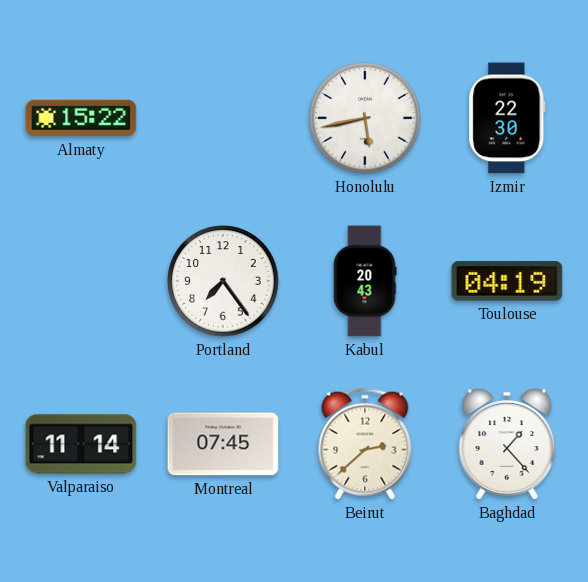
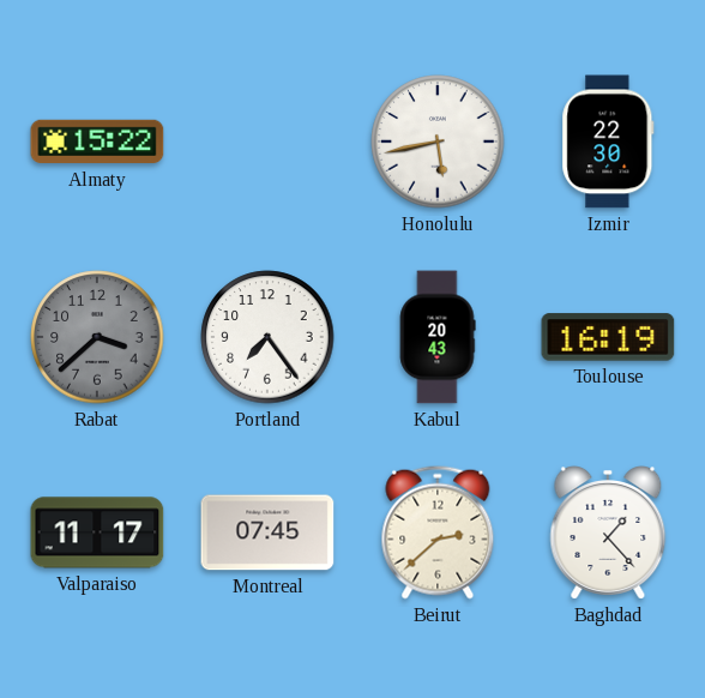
Rabat: none -> 3:38
Toulouse: 04:19 -> 16:19
Valparaiso: 11:14 -> 11:17
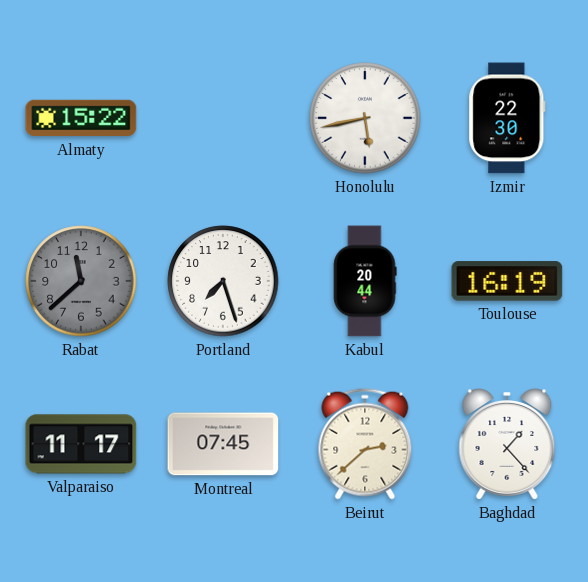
Rabat: 3:38 -> 11:38
Portland: 7:24 -> 7:27
Kabul: 20:43 -> 20:44
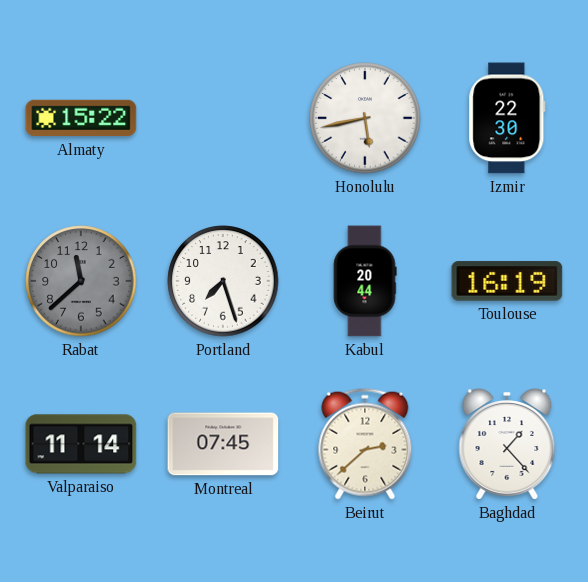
Valparaiso: 11:17 -> 11:14
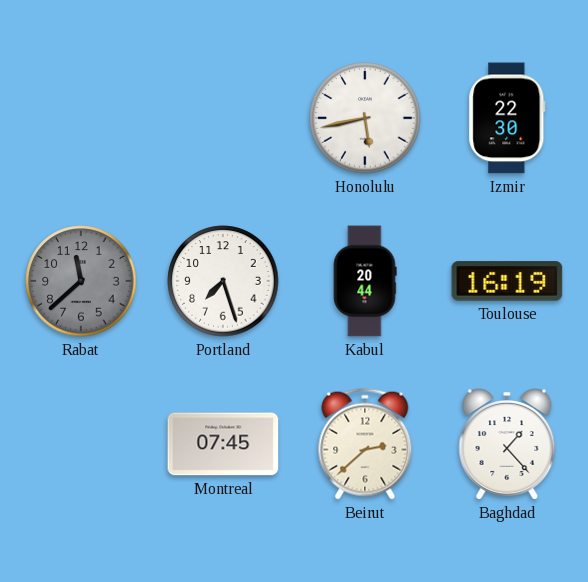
Almaty: 15:22 -> none
Valparaiso: 11:14 -> none
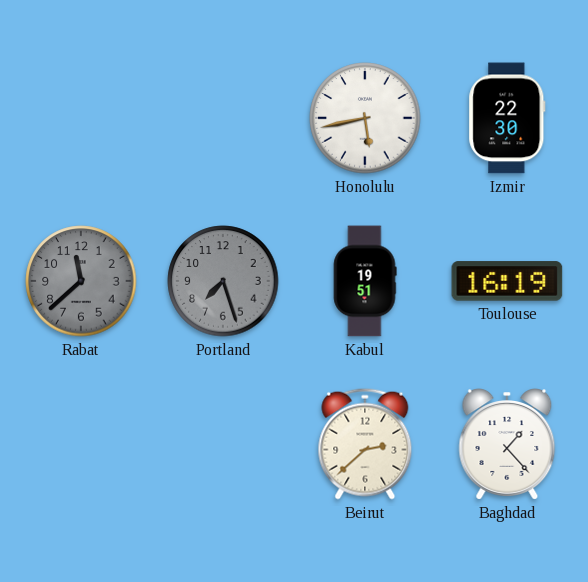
Portland dial: white -> grey
Kabul: 20:44 -> 19:51
Montreal: 07:45 -> none
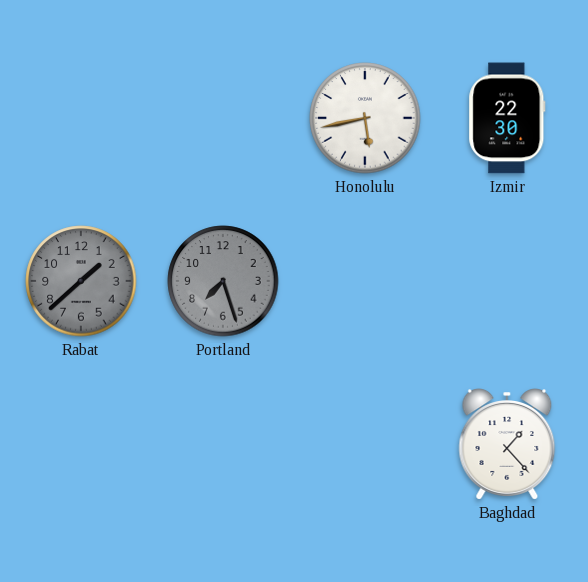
Rabat: 11:38 -> 1:38
Kabul: 19:51 -> none
Toulouse: 16:19 -> none
Beirut: 2:38 -> none
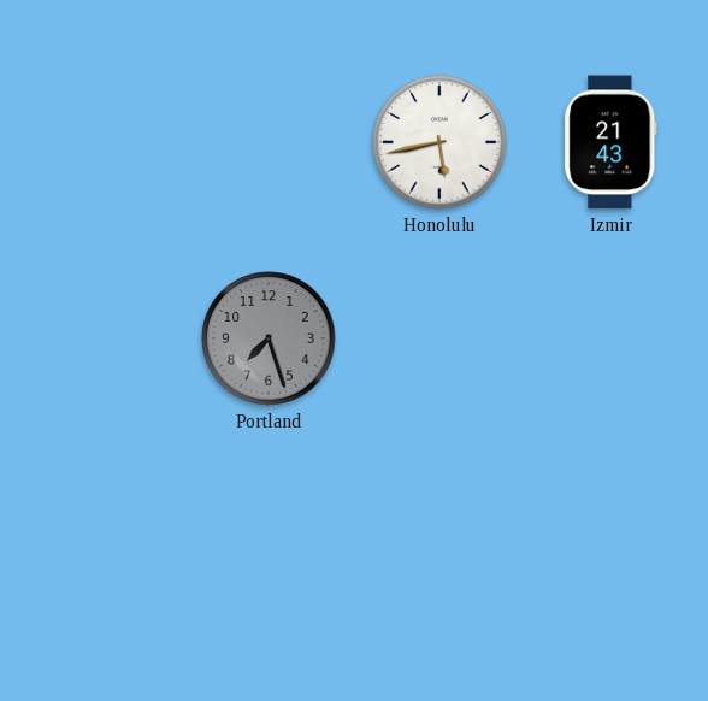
Izmir: 22:30 -> 21:43
Rabat: 1:38 -> none
Baghdad: 1:23 -> none
